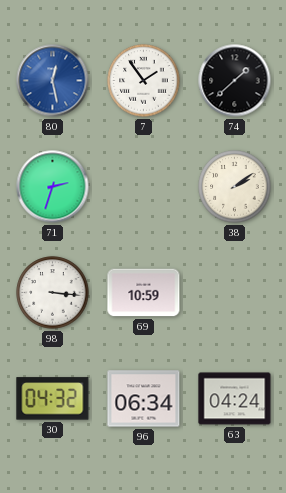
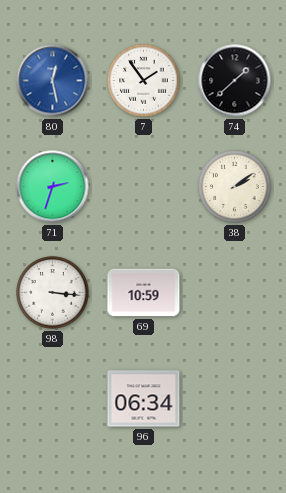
30: 04:32 -> none
63: 04:24 -> none
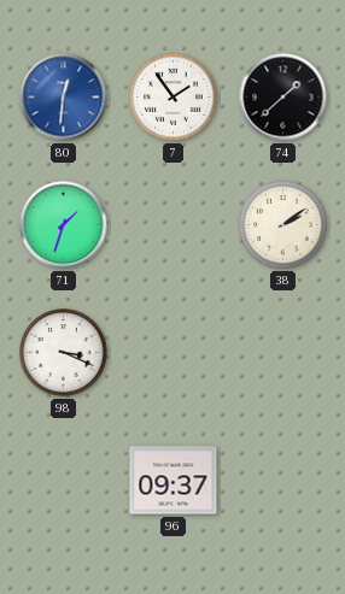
80: 12:28 -> 12:31
71: 2:33 -> 1:33
98: 3:16 -> 3:19
69: 10:59 -> none
96: 06:34 -> 09:37
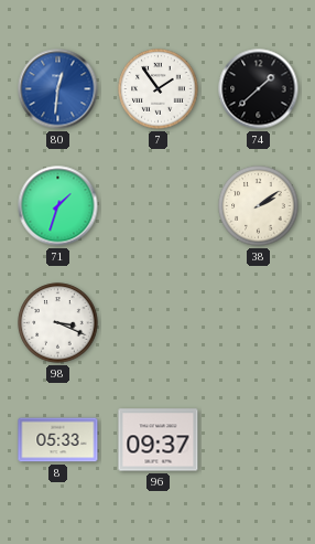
8: none -> 05:33
